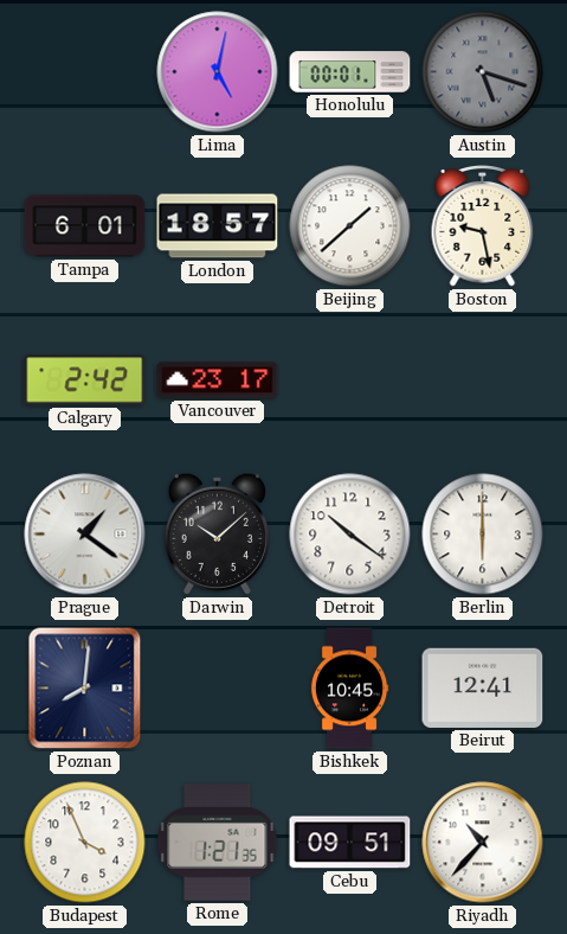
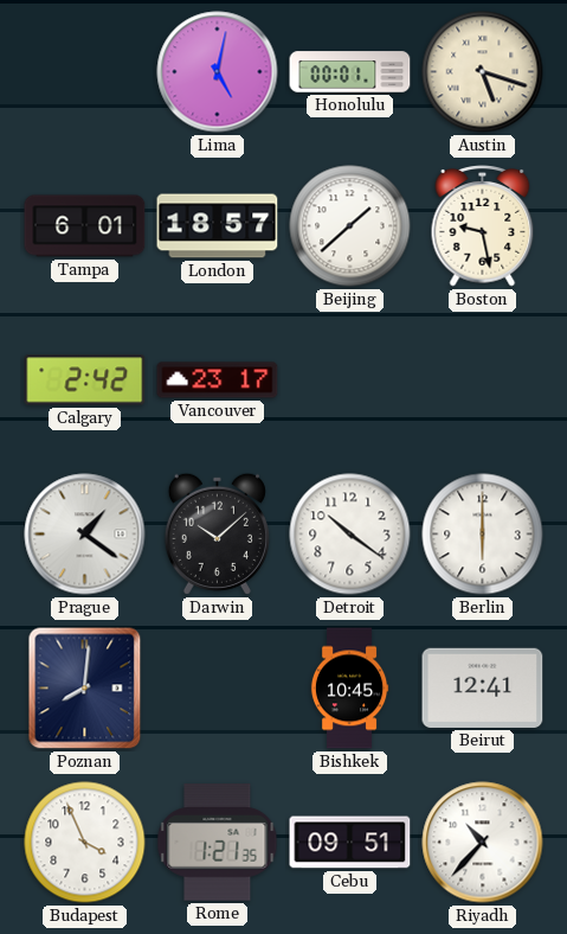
Austin dial: grey -> cream
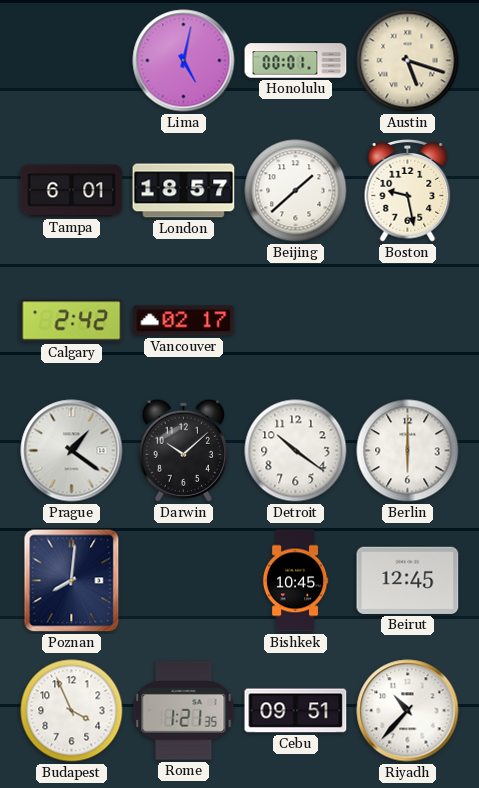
Vancouver: 23:17 -> 02:17
Beirut: 12:41 -> 12:45
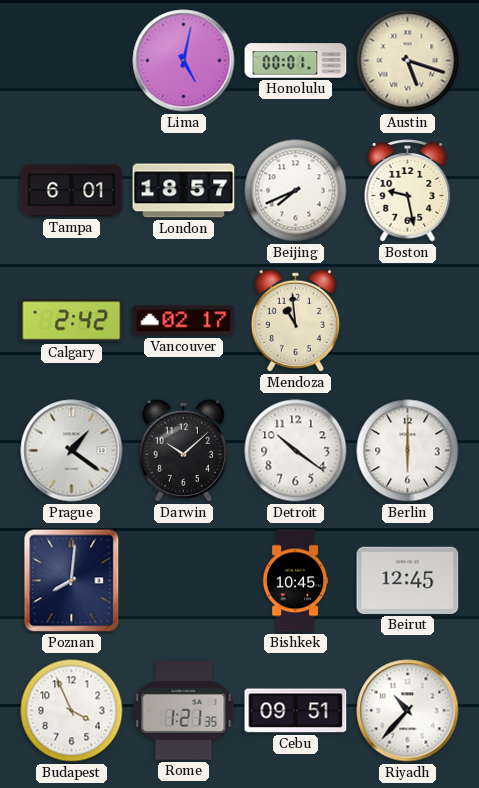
Beijing: 1:38 -> 7:41
Mendoza: none -> 10:59
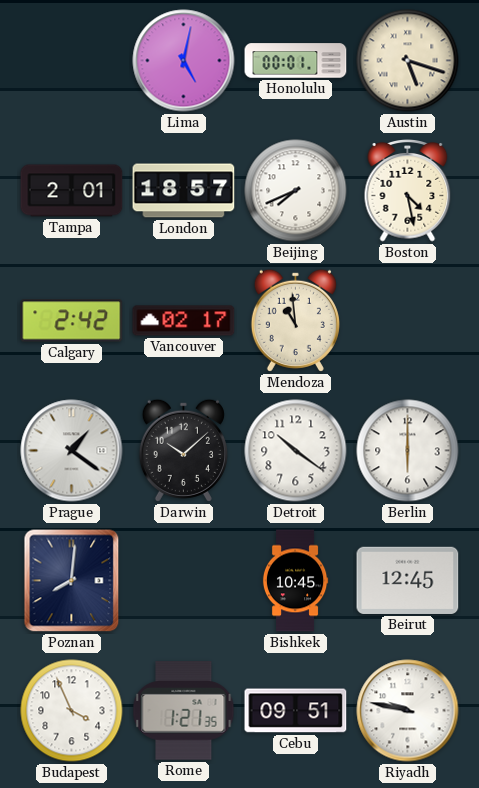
Tampa: 6:01 -> 2:01
Boston: 9:28 -> 4:28
Riyadh: 10:37 -> 9:47
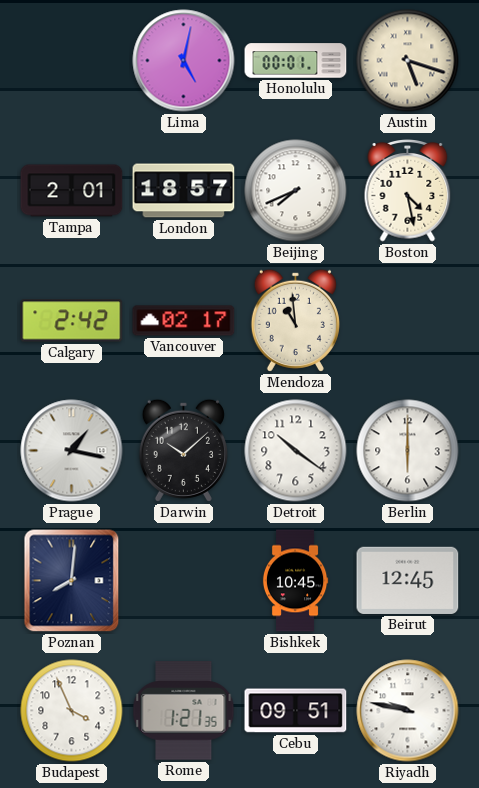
Prague: 1:21 -> 1:17
